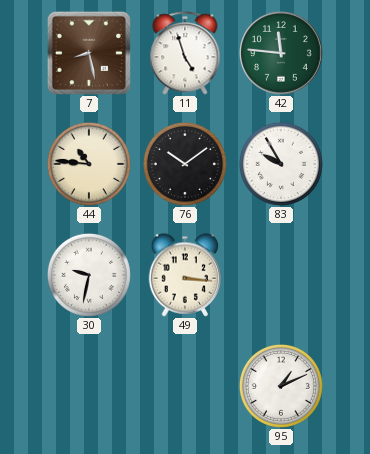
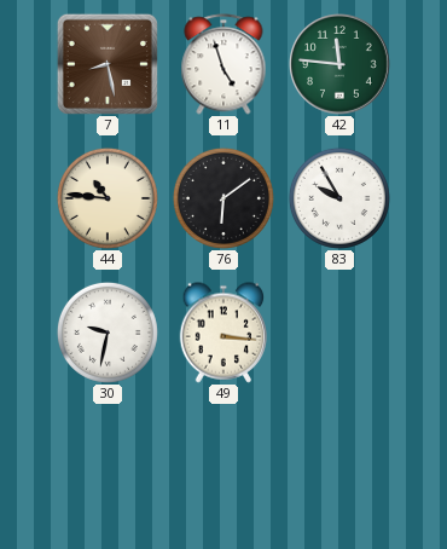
76: 10:09 -> 6:09
95: 1:11 -> none
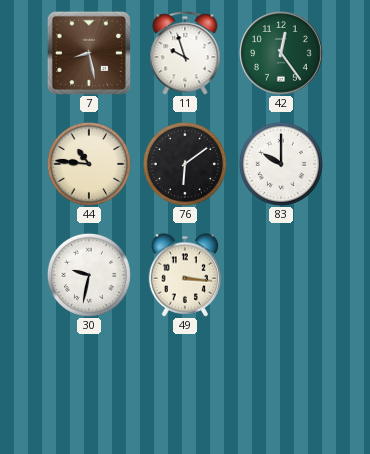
11: 4:57 -> 9:57
42: 11:46 -> 12:24
83: 9:55 -> 10:00
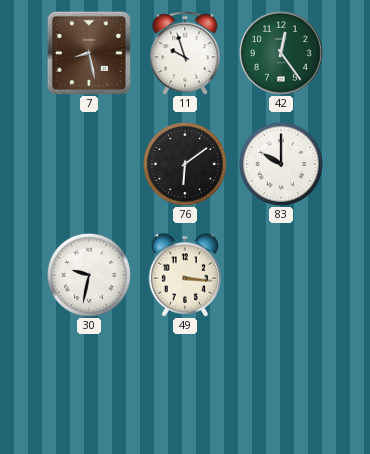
44: 10:46 -> none
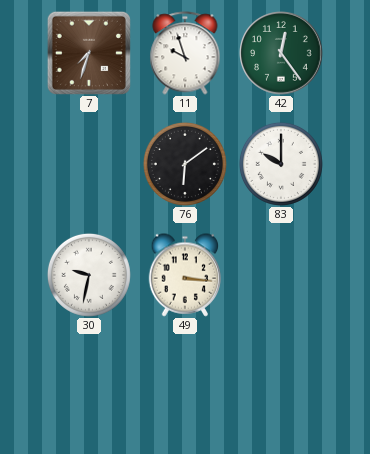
7: 8:28 -> 7:33
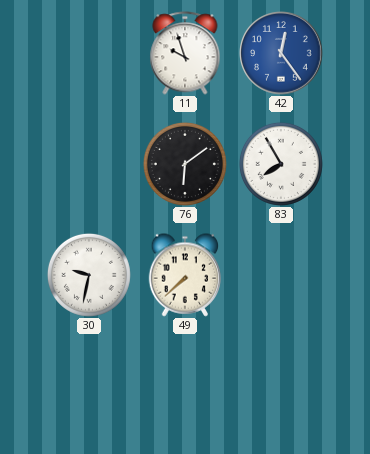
7: 7:33 -> none
42 dial: green -> blue
83: 10:00 -> 7:55
49: 3:16 -> 7:38
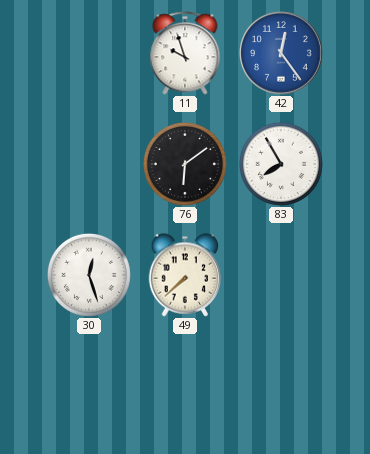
30: 9:32 -> 12:27
